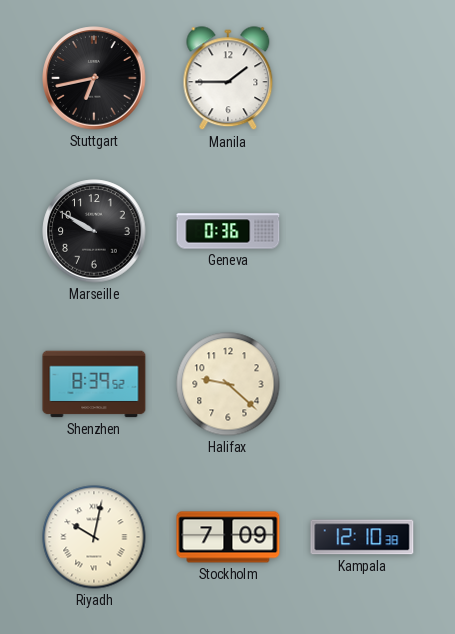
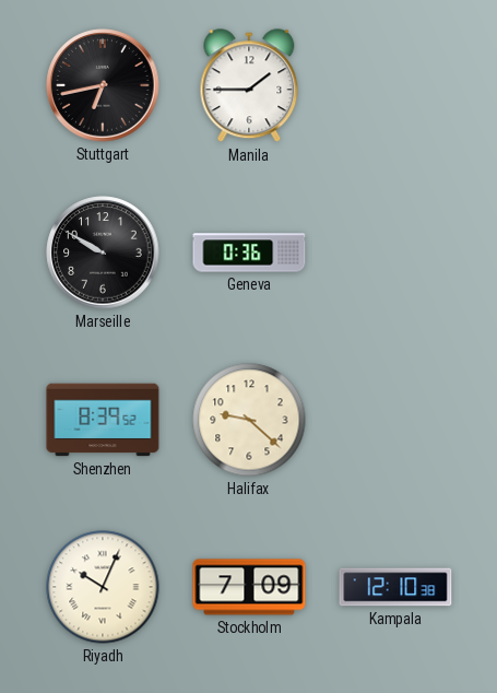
Riyadh: 10:02 -> 10:04
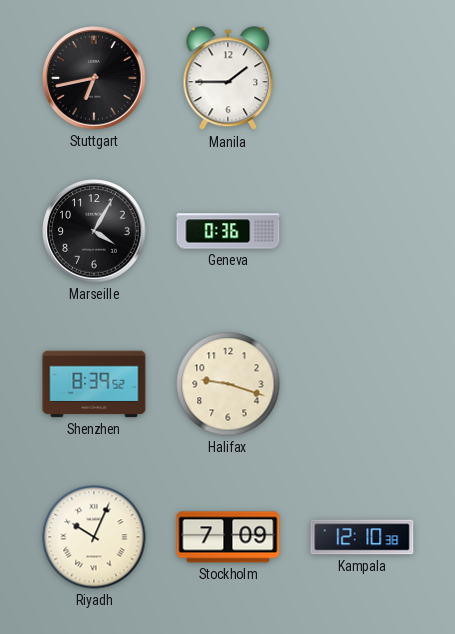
Marseille: 9:50 -> 4:05
Halifax: 9:22 -> 9:18
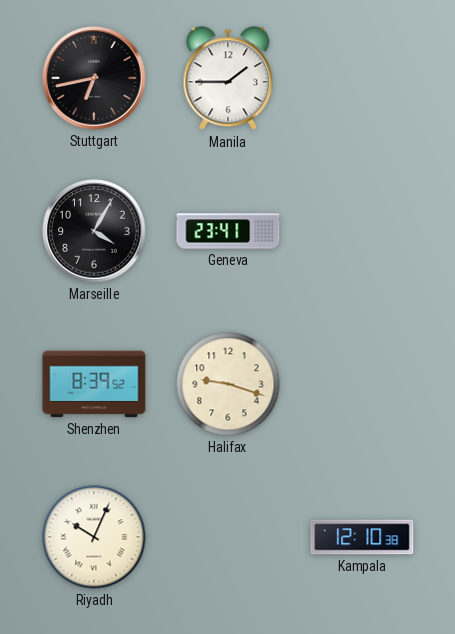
Geneva: 0:36 -> 23:41
Stockholm: 7:09 -> none
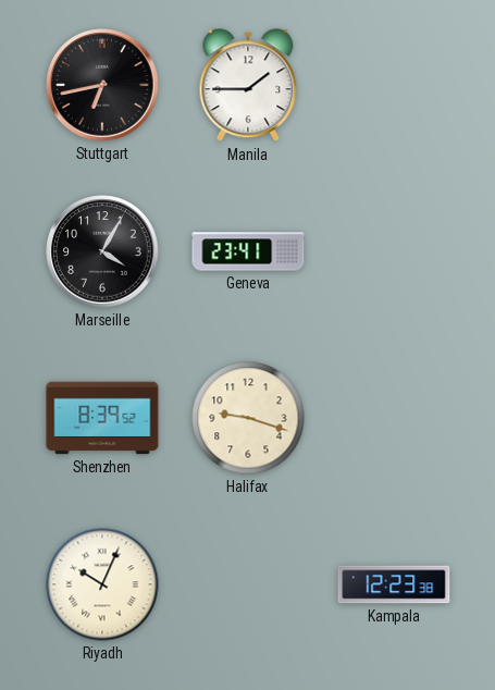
Kampala: 12:10 -> 12:23
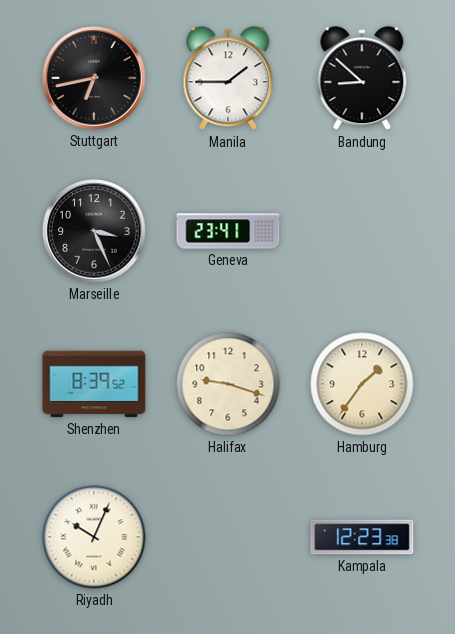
Bandung: none -> 8:52
Marseille: 4:05 -> 3:26
Hamburg: none -> 1:36
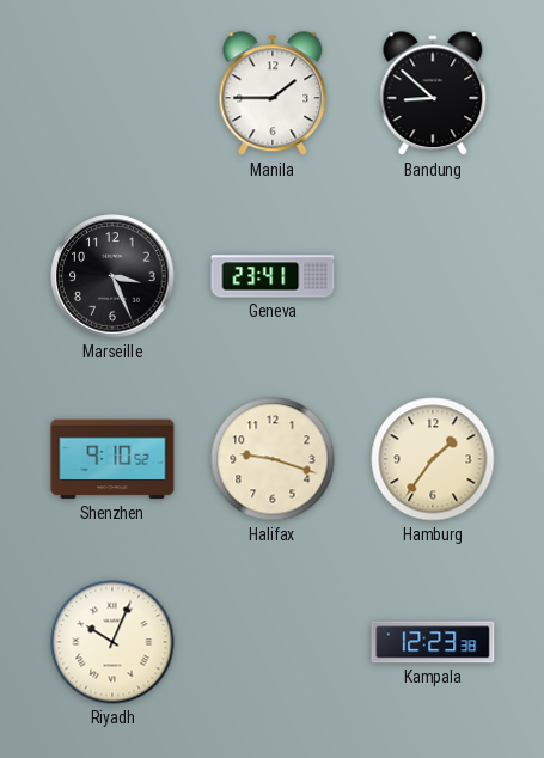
Stuttgart: 6:43 -> none
Shenzhen: 8:39 -> 9:10
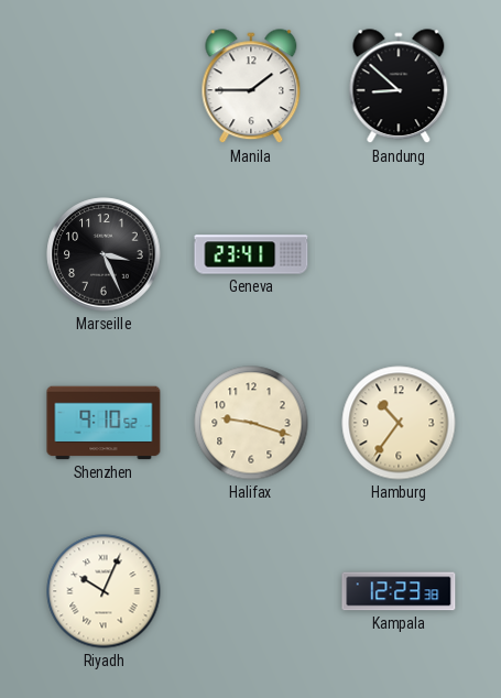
Hamburg: 1:36 -> 10:36
